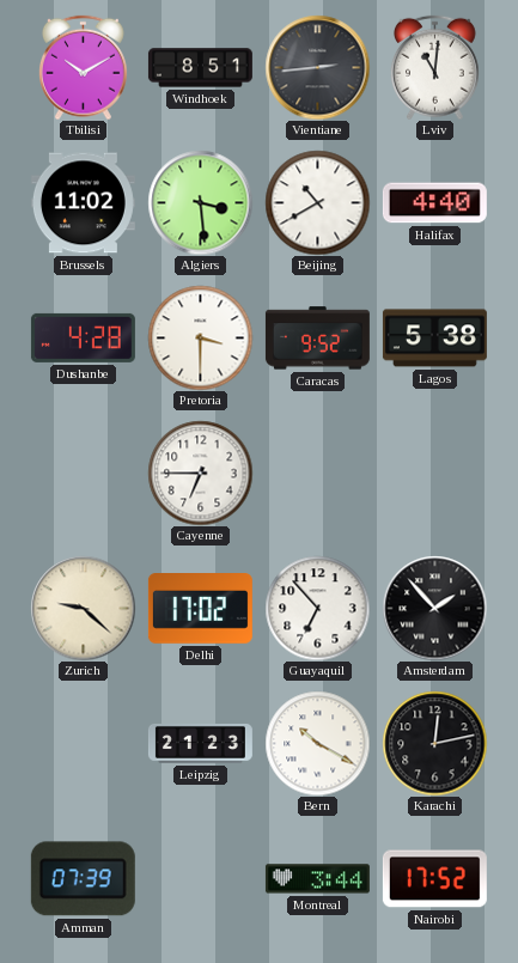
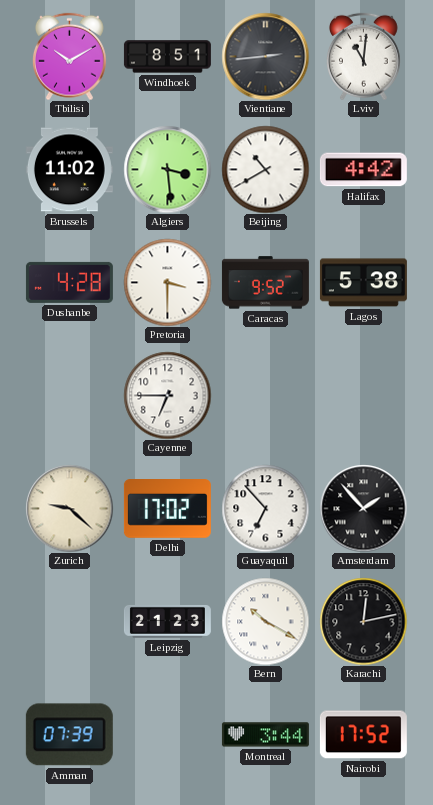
Halifax: 4:40 -> 4:42
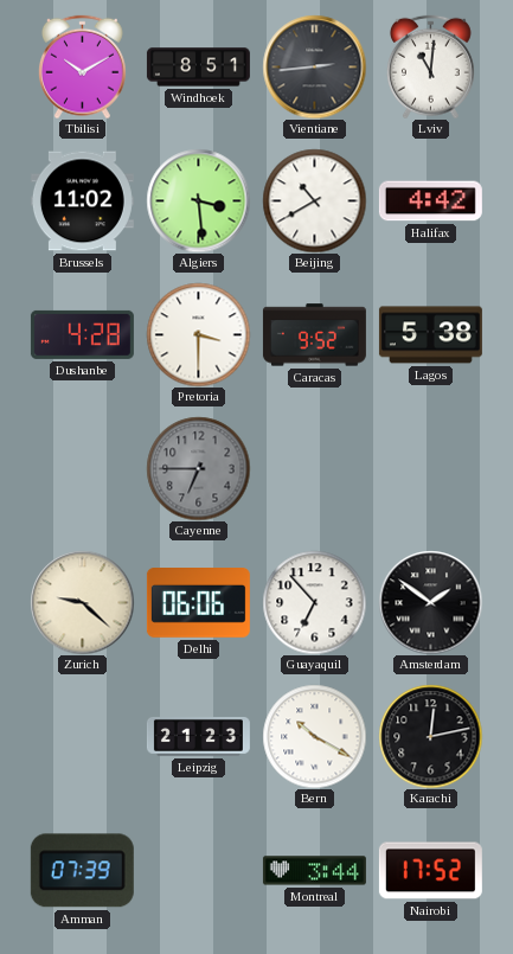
Cayenne dial: white -> grey
Delhi: 17:02 -> 06:06
Amsterdam: 1:53 -> 1:51
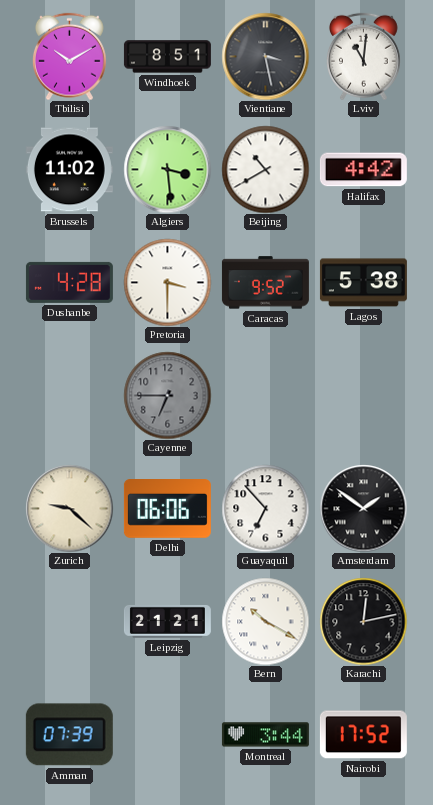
Vientiane: 2:44 -> 3:28
Leipzig: 21:23 -> 21:21
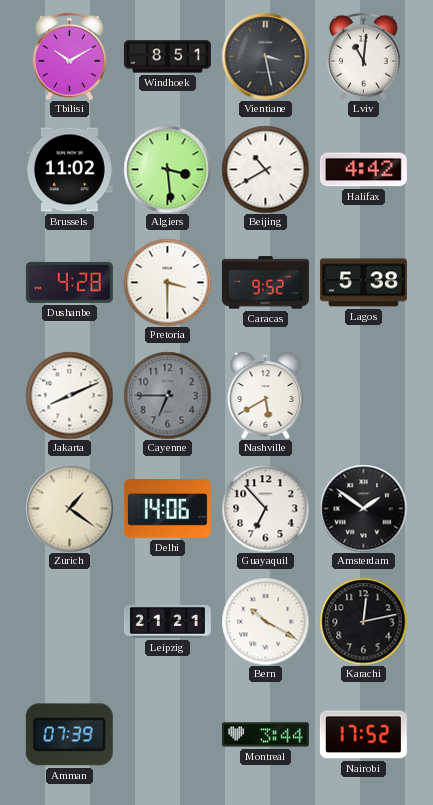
Jakarta: none -> 8:11
Nashville: none -> 5:40
Zurich: 9:22 -> 1:21
Delhi: 06:06 -> 14:06
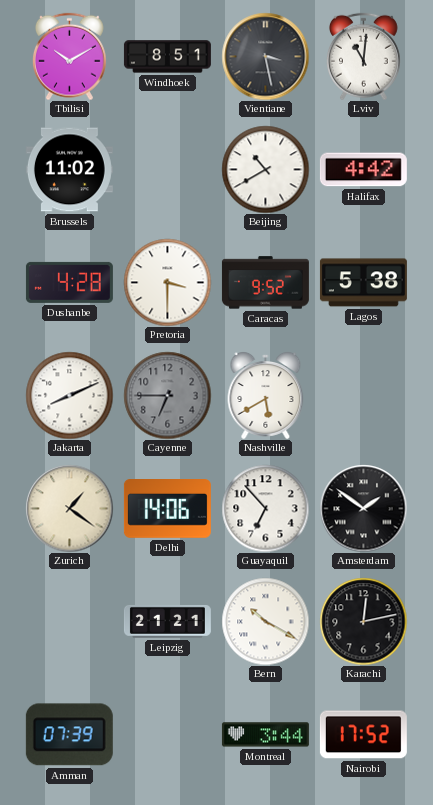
Algiers: 3:29 -> none
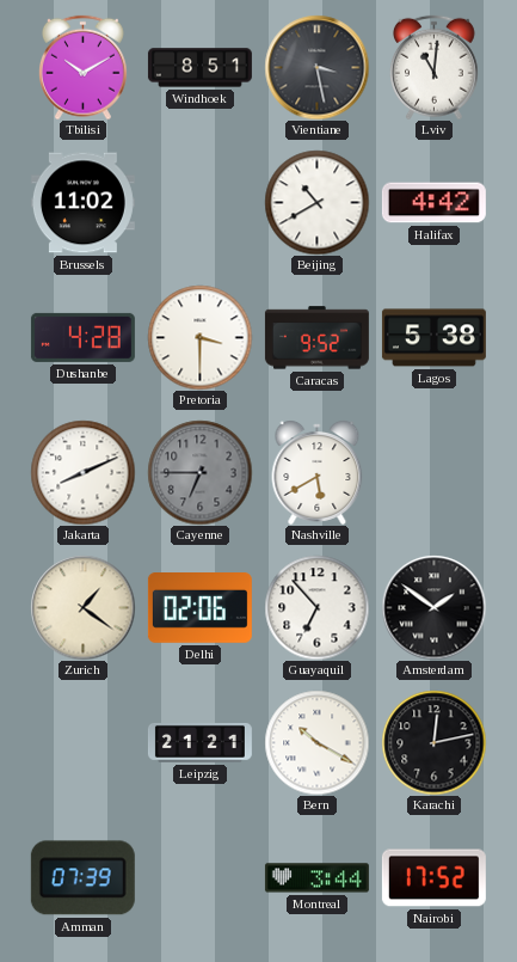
Delhi: 14:06 -> 02:06
